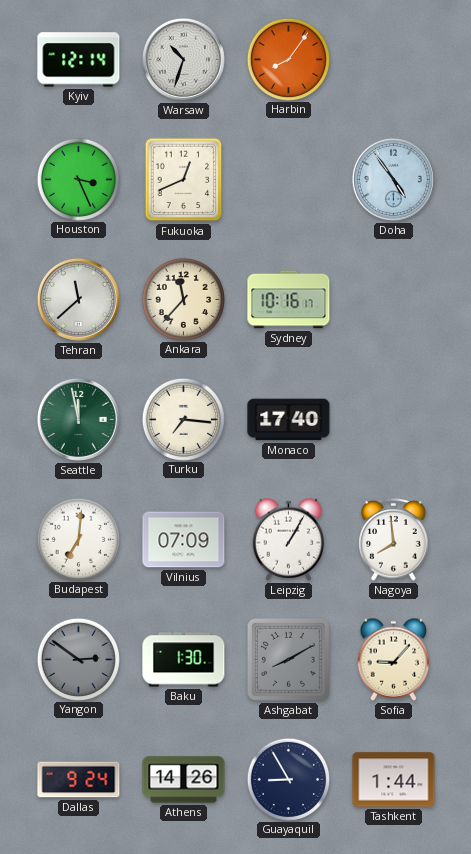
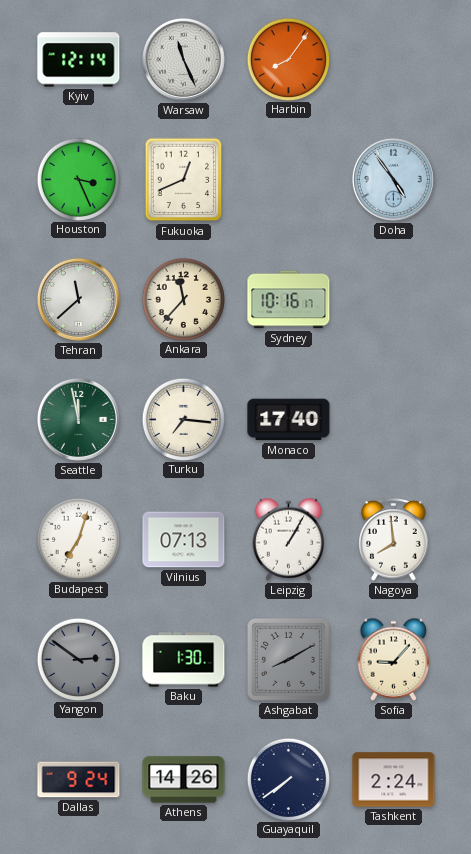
Warsaw: 10:33 -> 11:26
Budapest: 7:01 -> 7:03
Vilnius: 07:09 -> 07:13
Guayaquil: 8:55 -> 7:39
Tashkent: 1:44 -> 2:24
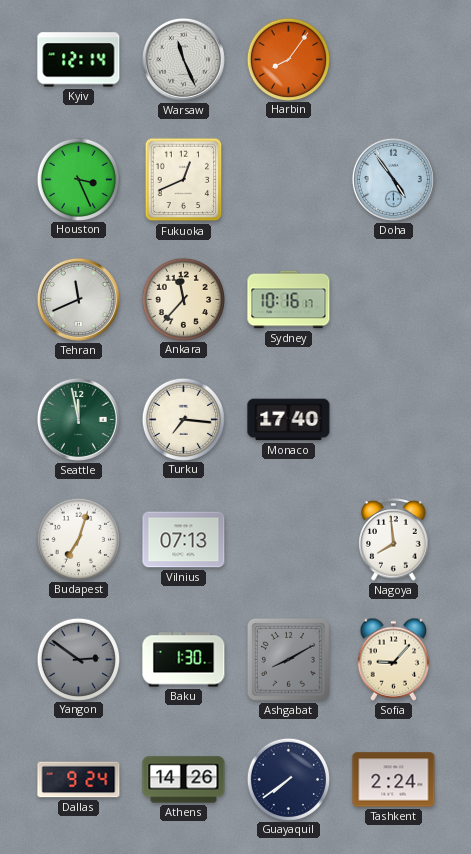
Tehran: 11:38 -> 11:41
Leipzig: 1:05 -> none
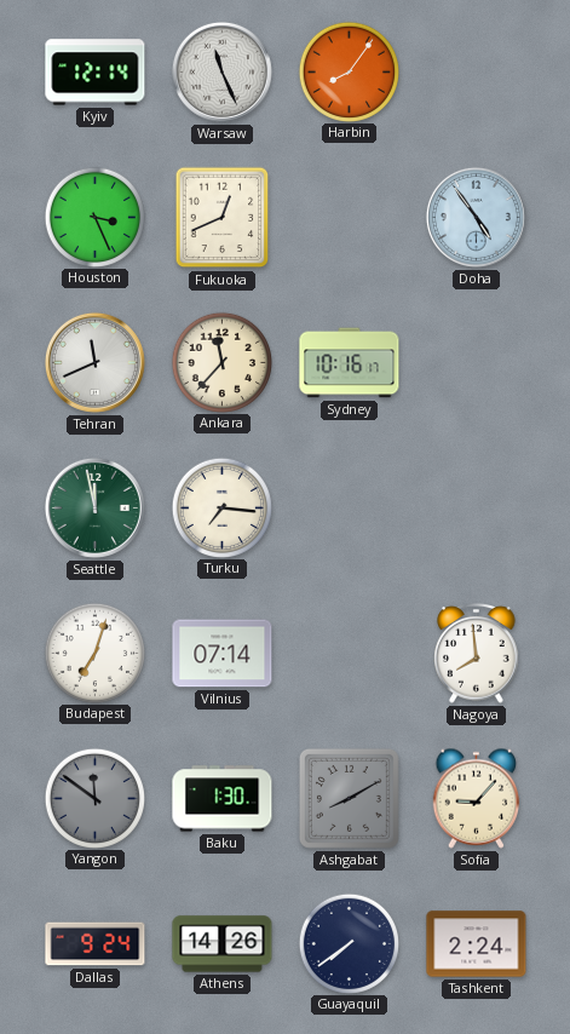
Monaco: 17:40 -> none
Vilnius: 07:13 -> 07:14
Yangon: 2:51 -> 11:51
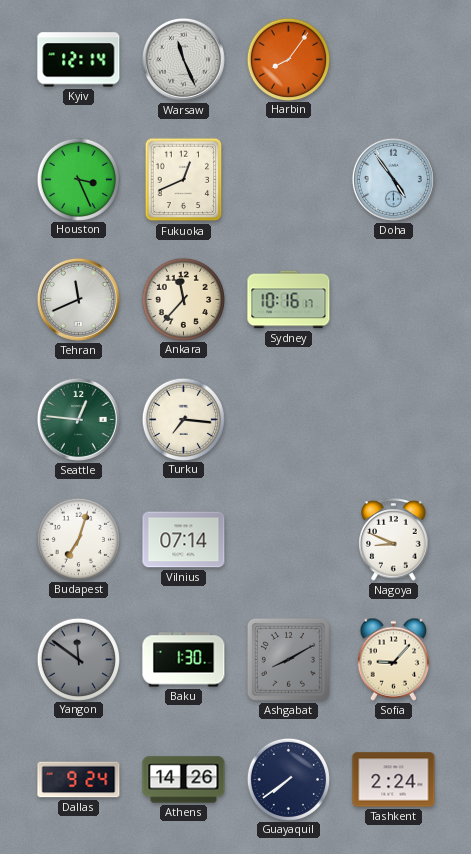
Seattle: 11:58 -> 12:46
Nagoya: 7:59 -> 8:49
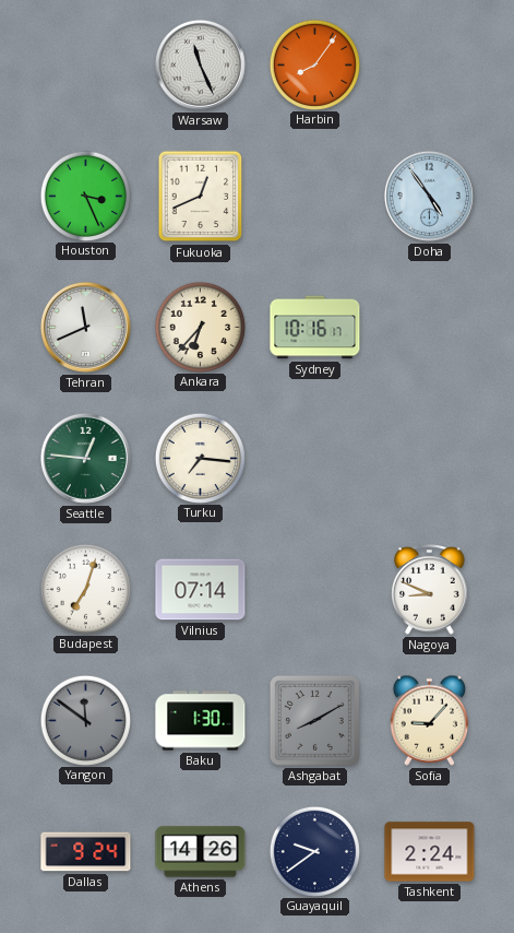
Kyiv: 12:14 -> none
Ankara: 11:37 -> 6:37
Guayaquil: 7:39 -> 9:39
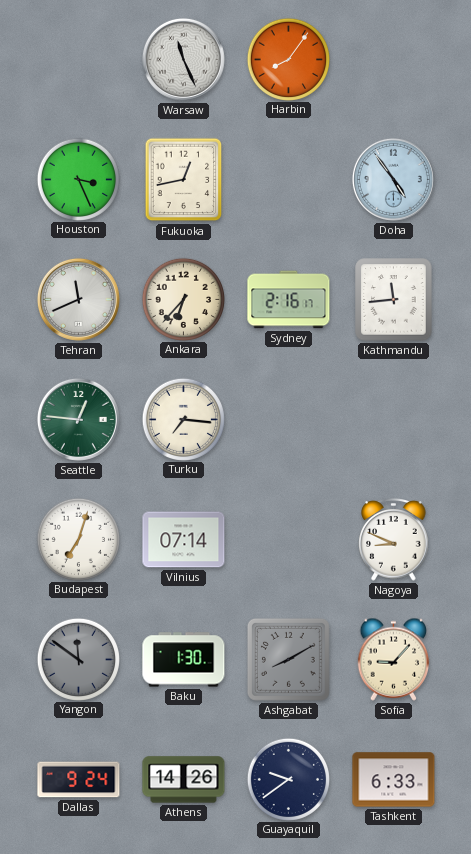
Fukuoka: 12:41 -> 12:43
Sydney: 10:16 -> 2:16
Kathmandu: none -> 11:44
Tashkent: 2:24 -> 6:33
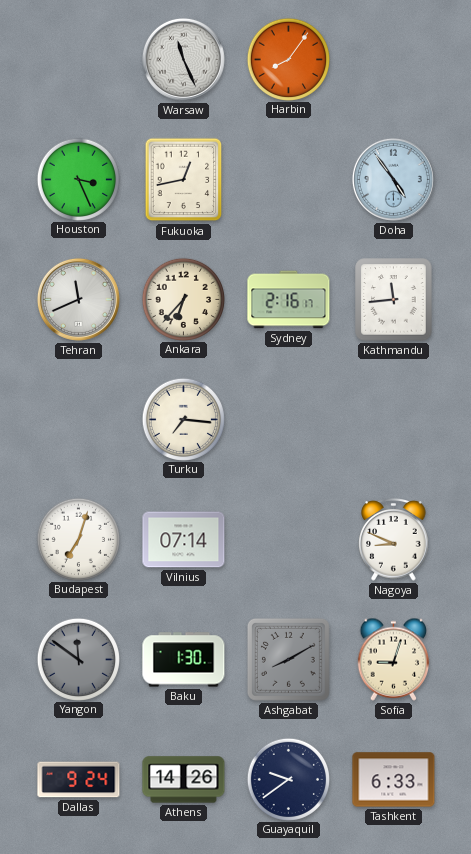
Seattle: 12:46 -> none
Sofia: 9:07 -> 9:03
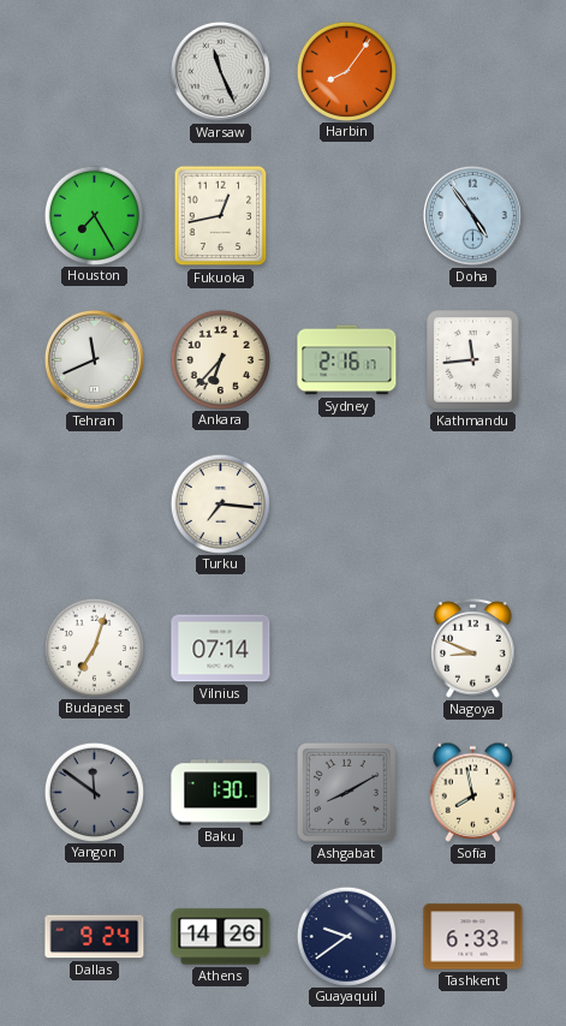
Houston: 3:26 -> 7:25
Sofia: 9:03 -> 7:58
